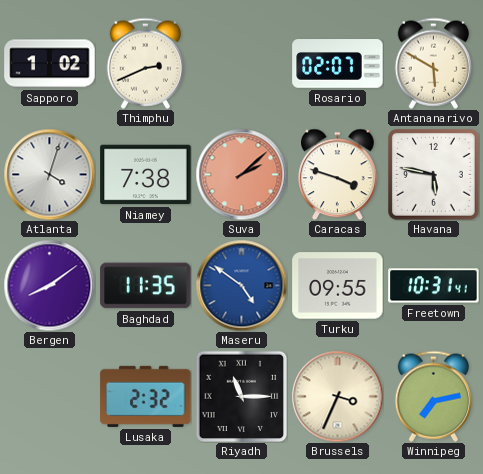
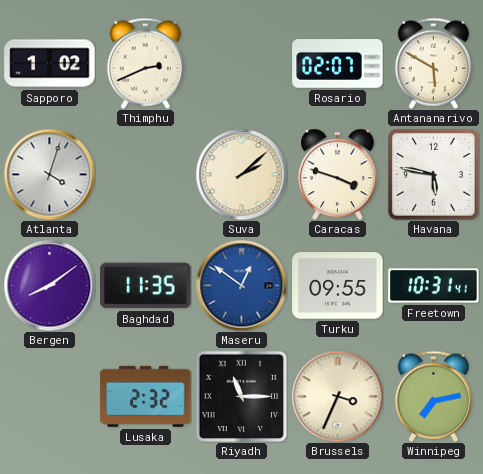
Niamey: 7:38 -> none
Suva dial: salmon -> cream
Maseru: 4:51 -> 12:51
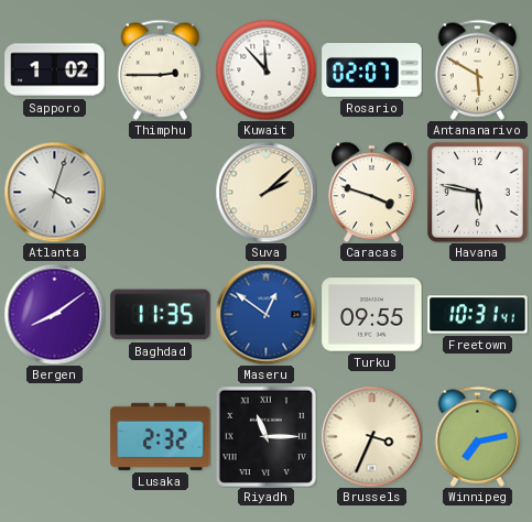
Thimphu: 2:41 -> 2:45
Kuwait: none -> 11:53
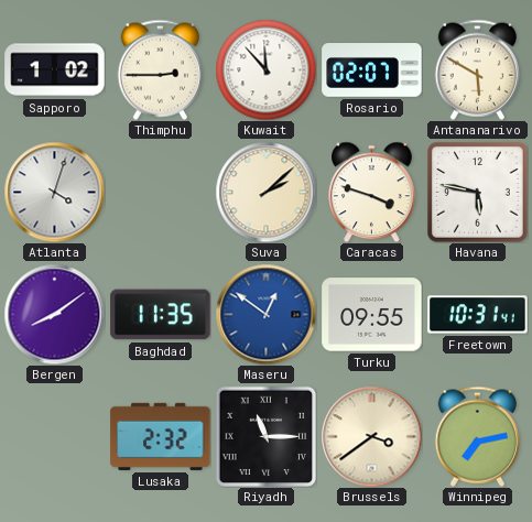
Brussels: 3:34 -> 3:39
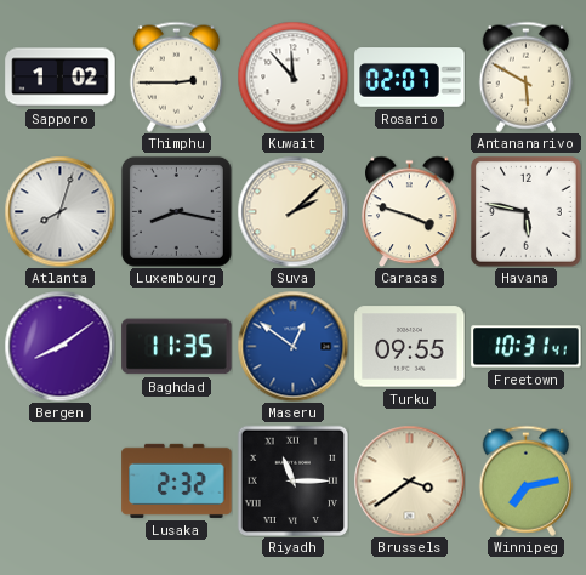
Atlanta: 4:03 -> 8:03
Luxembourg: none -> 8:17
